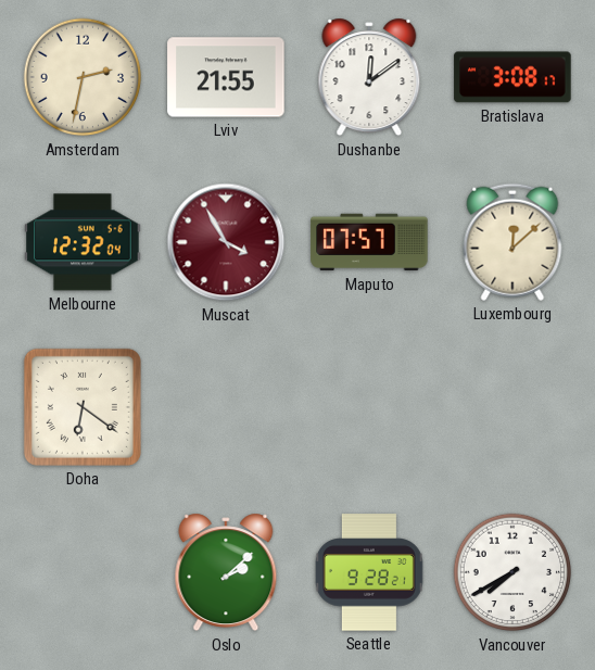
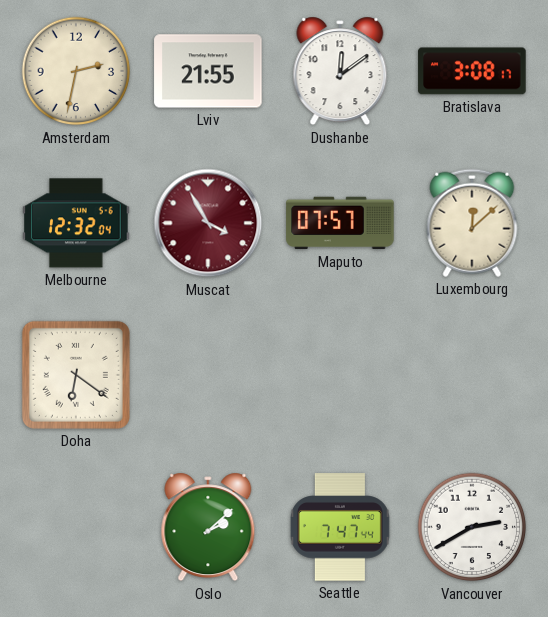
Seattle: 9:28 -> 7:47
Vancouver: 7:40 -> 2:40
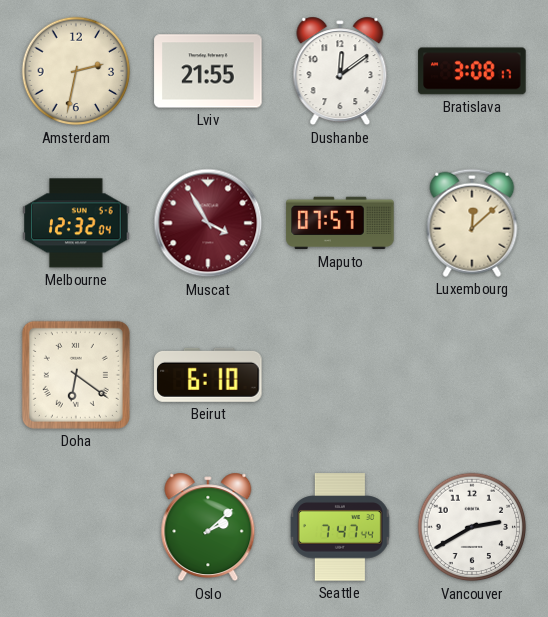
Beirut: none -> 6:10
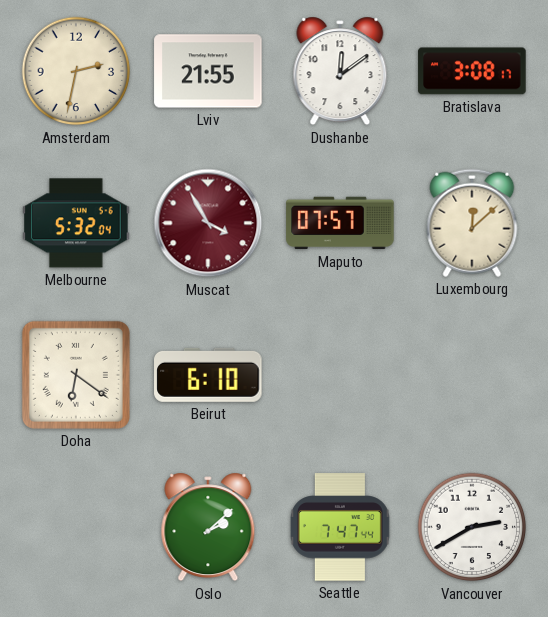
Melbourne: 12:32 -> 5:32
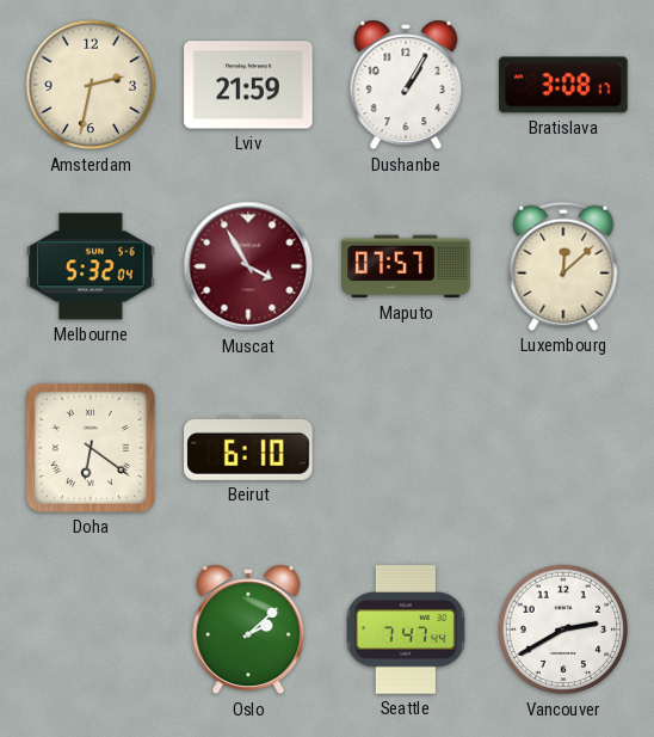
Lviv: 21:55 -> 21:59
Dushanbe: 12:09 -> 1:05
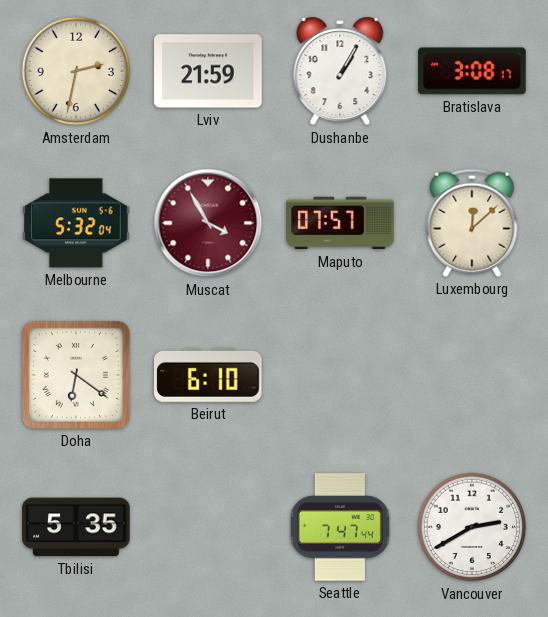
Tbilisi: none -> 5:35
Oslo: 2:08 -> none
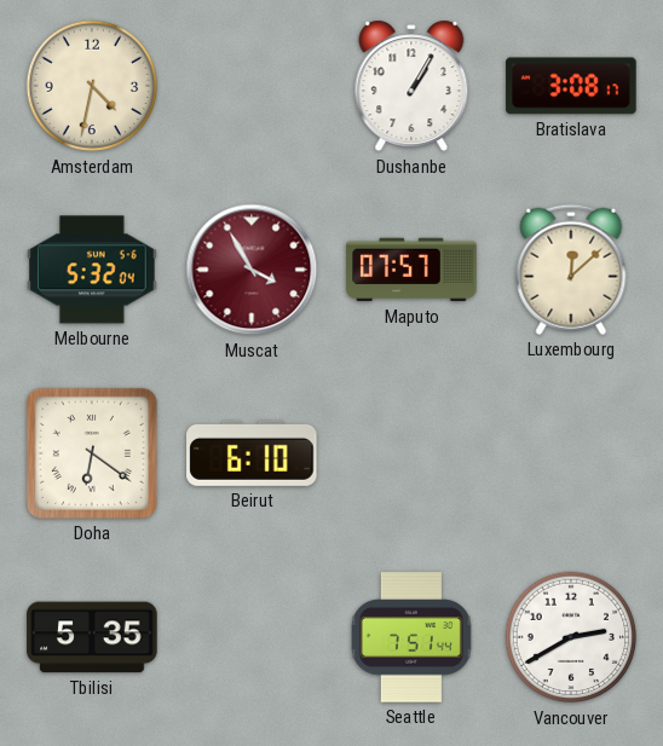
Amsterdam: 2:32 -> 4:32
Lviv: 21:59 -> none
Seattle: 7:47 -> 7:51
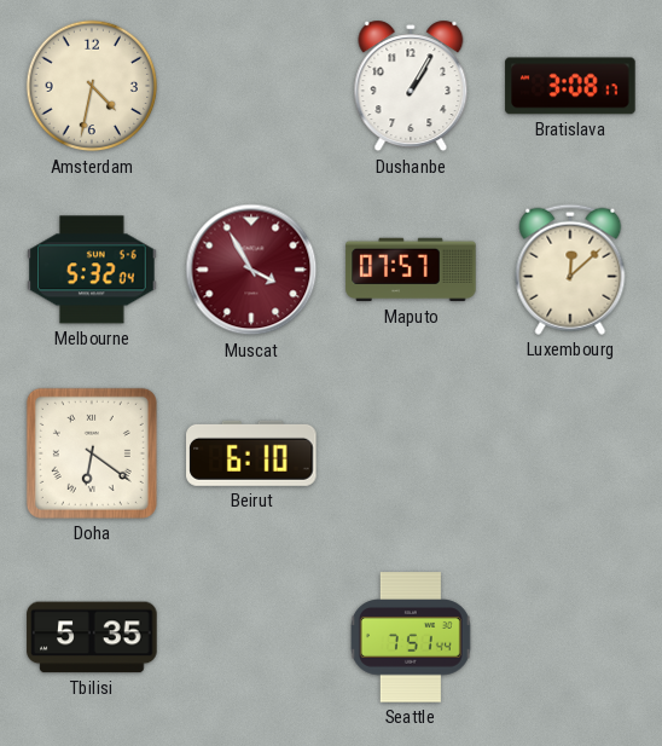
Vancouver: 2:40 -> none
